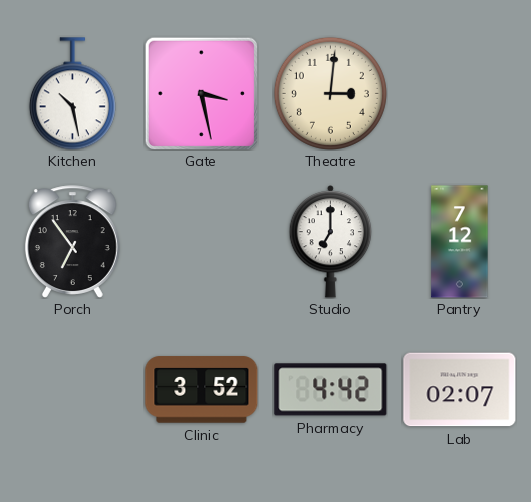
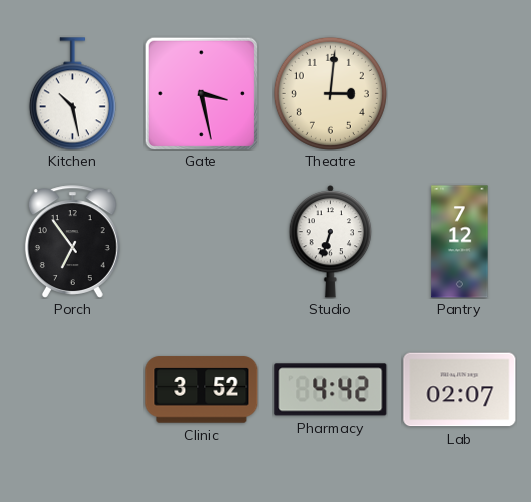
Studio: 7:00 -> 6:33
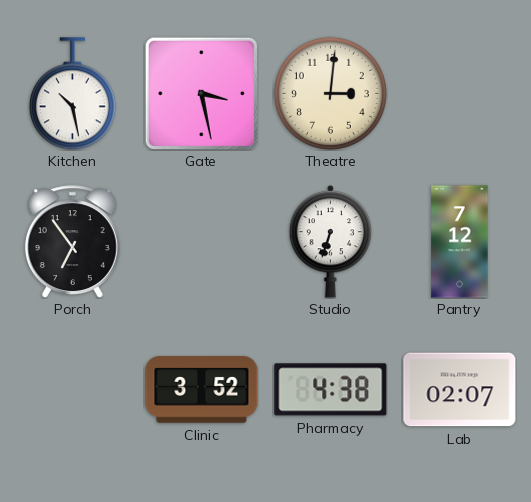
Pharmacy: 4:42 -> 4:38
